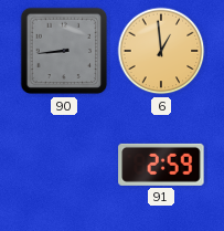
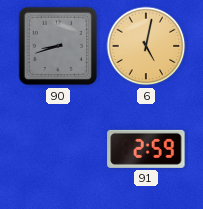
90: 8:44 -> 8:42
6: 12:59 -> 5:02
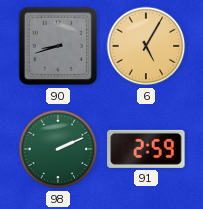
6: 5:02 -> 5:05
98: none -> 2:11
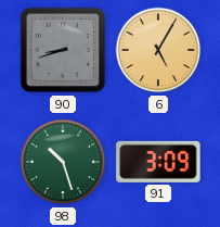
98: 2:11 -> 10:27
91: 2:59 -> 3:09
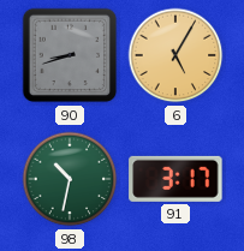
98: 10:27 -> 10:32
91: 3:09 -> 3:17
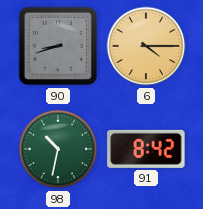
6: 5:05 -> 4:15
91: 3:17 -> 8:42
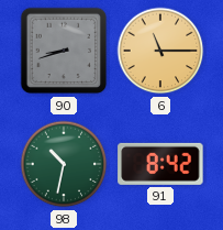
6: 4:15 -> 11:15
